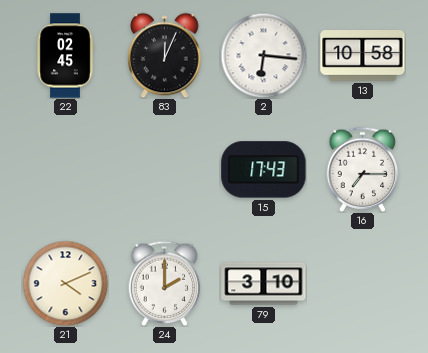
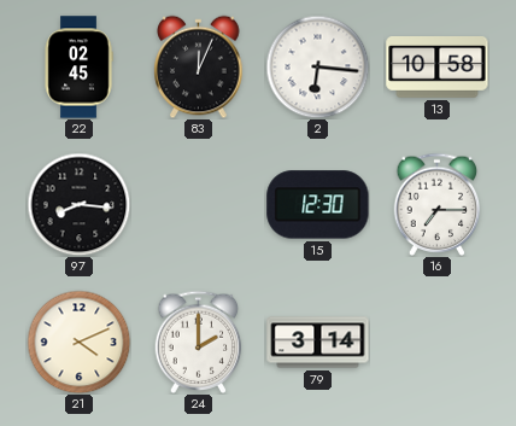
97: none -> 8:16
15: 17:43 -> 12:30
79: 3:10 -> 3:14
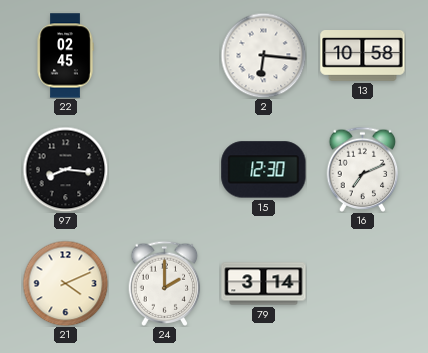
83: 12:04 -> none
16: 7:15 -> 7:11
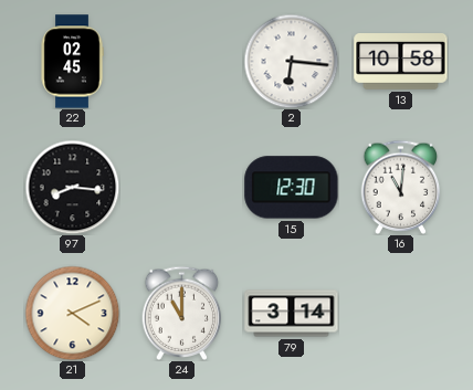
16: 7:11 -> 11:01
24: 2:00 -> 11:00
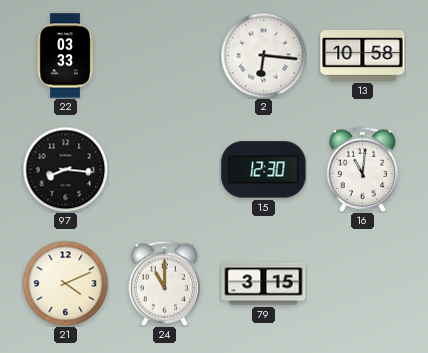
22: 02:45 -> 03:33
79: 3:14 -> 3:15
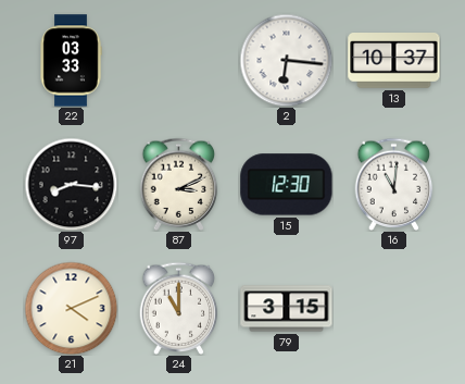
13: 10:58 -> 10:37
87: none -> 3:11
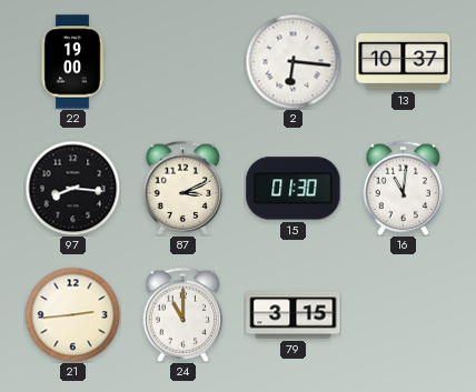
22: 03:33 -> 19:00
15: 12:30 -> 01:30
21: 4:11 -> 2:44
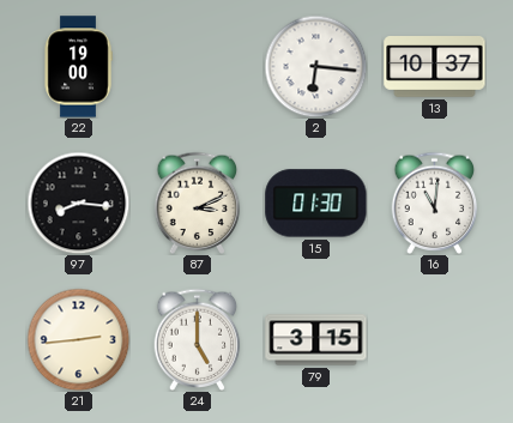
24: 11:00 -> 5:00
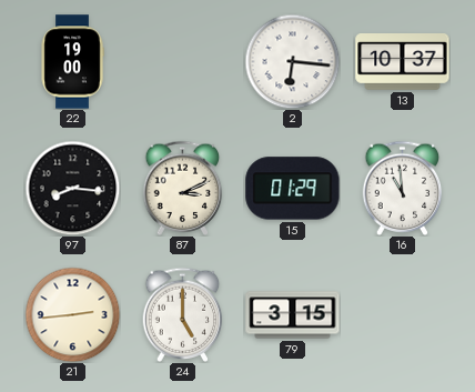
15: 01:30 -> 01:29
16: 11:01 -> 10:59
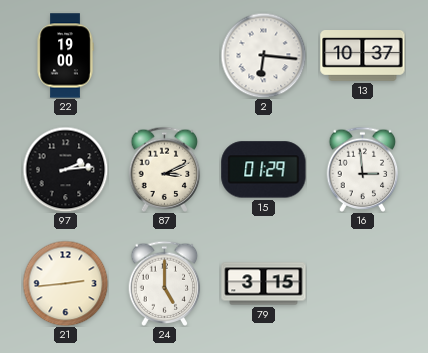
97: 8:16 -> 2:14
16: 10:59 -> 2:59
